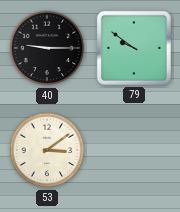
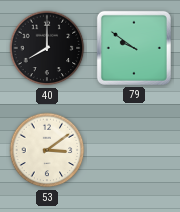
40: 9:15 -> 8:00
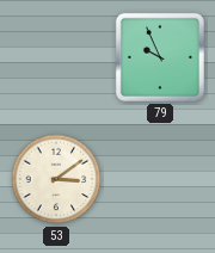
40: 8:00 -> none
79: 9:51 -> 9:56
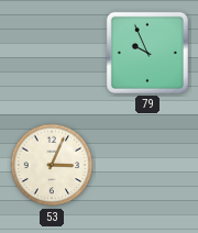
53: 3:09 -> 3:04
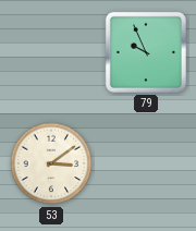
53: 3:04 -> 3:09
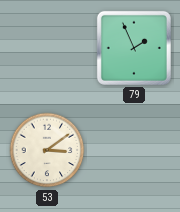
79: 9:56 -> 1:56
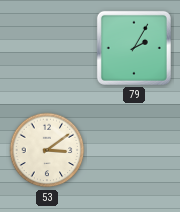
79: 1:56 -> 2:05
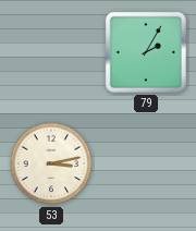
53: 3:09 -> 3:13
